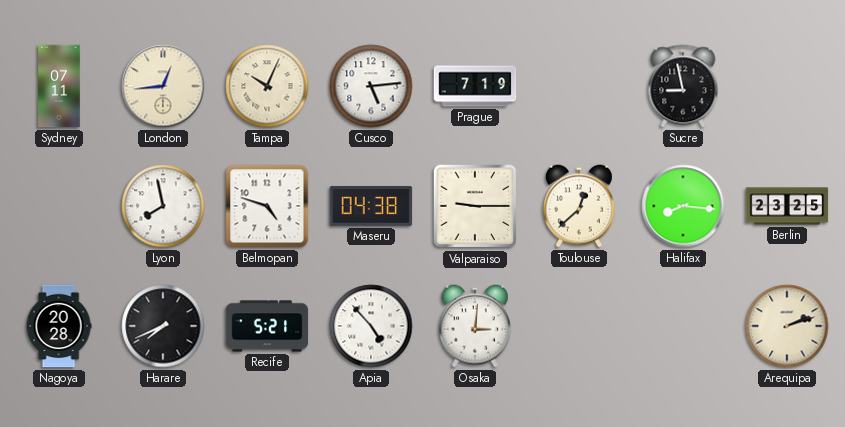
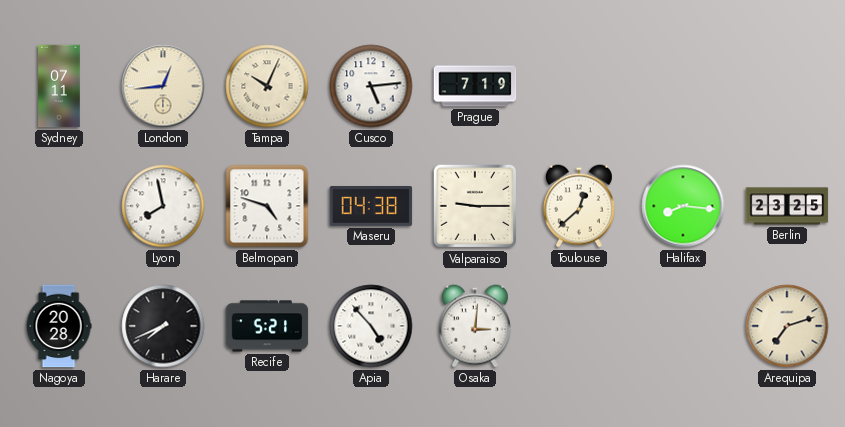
Sucre: 8:58 -> none
Arequipa: 2:12 -> 7:12
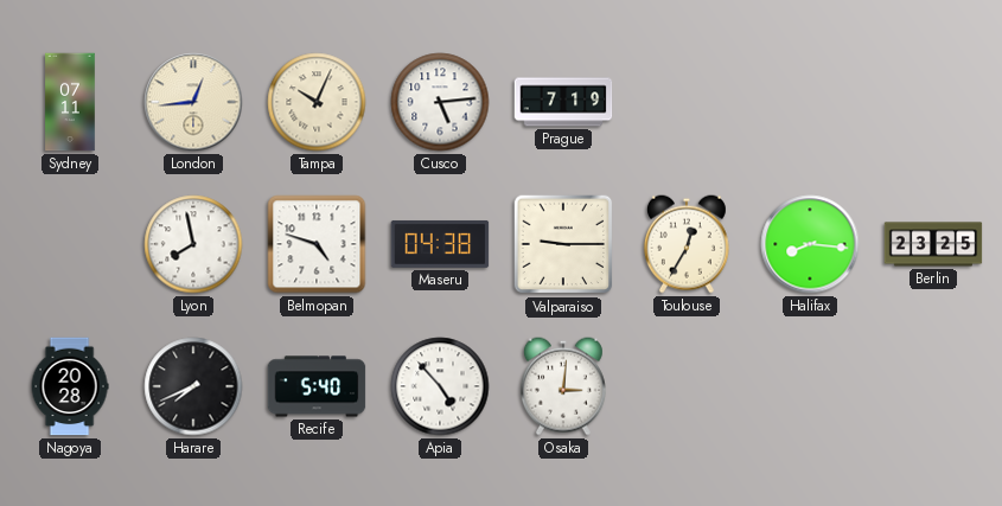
Toulouse: 12:38 -> 12:35
Recife: 5:21 -> 5:40
Arequipa: 7:12 -> none
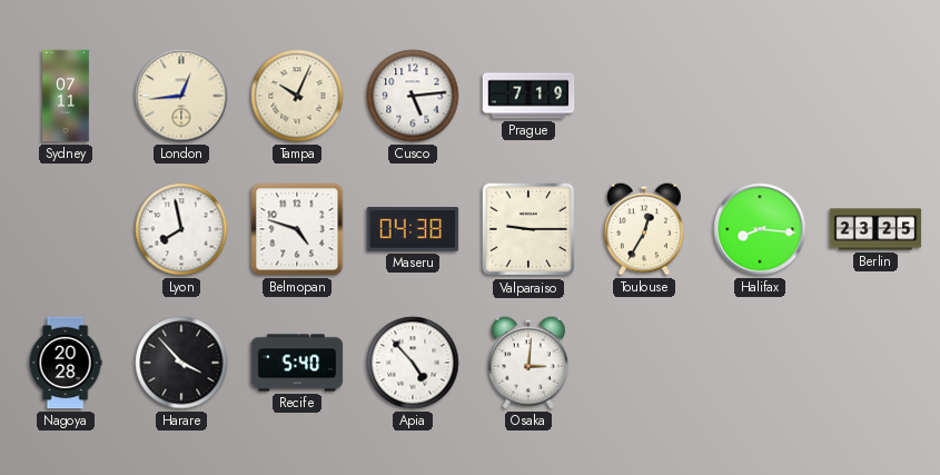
Harare: 7:41 -> 3:53
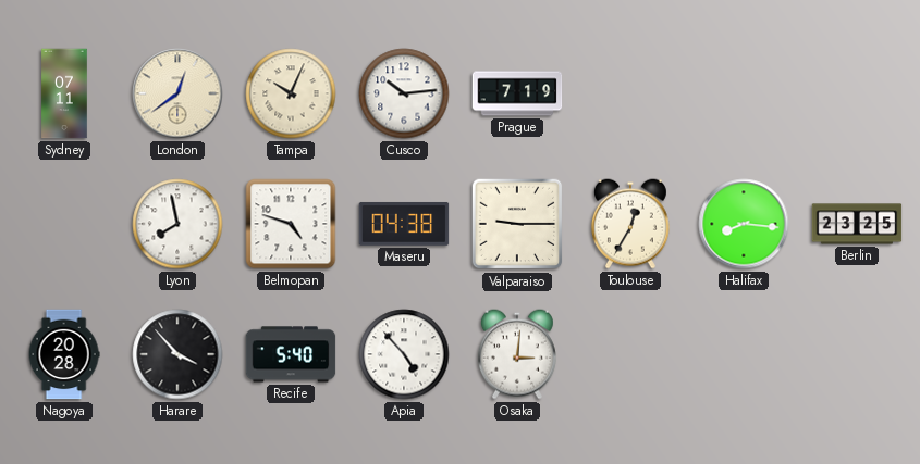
London: 12:44 -> 12:39
Cusco: 5:14 -> 10:14
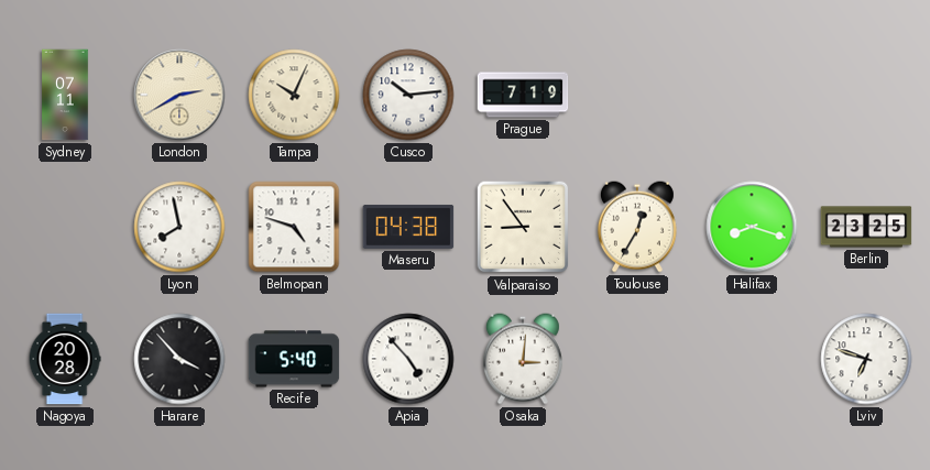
London: 12:39 -> 2:40
Valparaiso: 9:15 -> 8:54
Halifax: 8:16 -> 8:18
Lviv: none -> 6:48
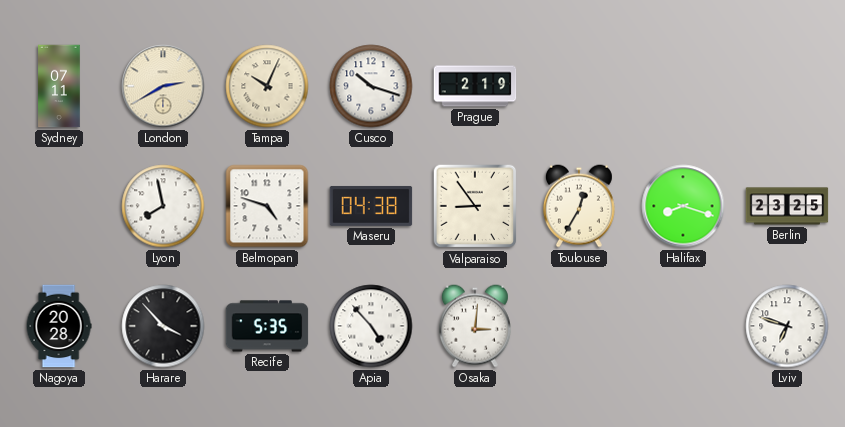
Cusco: 10:14 -> 10:18
Prague: 7:19 -> 2:19
Recife: 5:40 -> 5:35
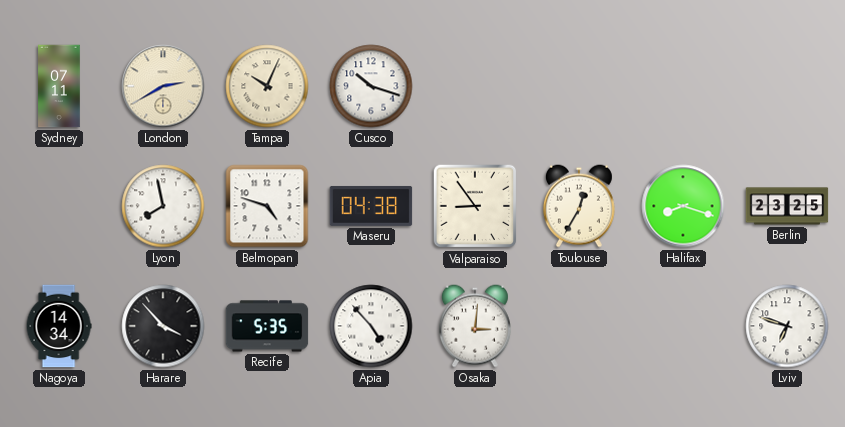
Prague: 2:19 -> none
Nagoya: 20:28 -> 14:34
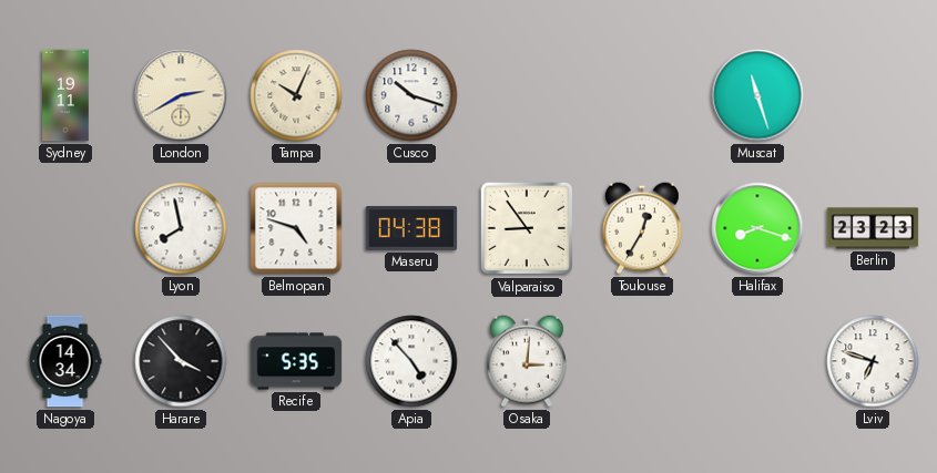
Sydney: 07:11 -> 19:11
Muscat: none -> 11:27
Berlin: 23:25 -> 23:23
